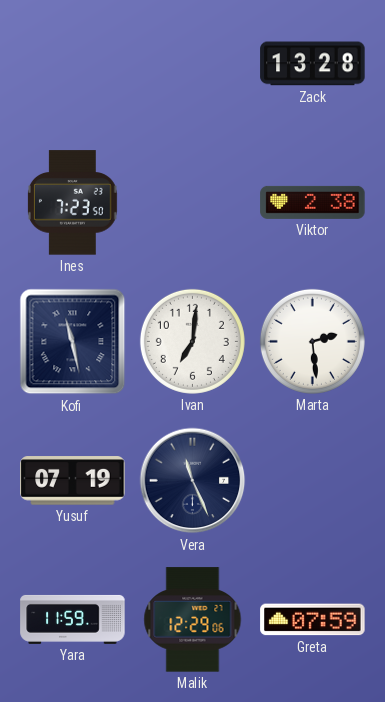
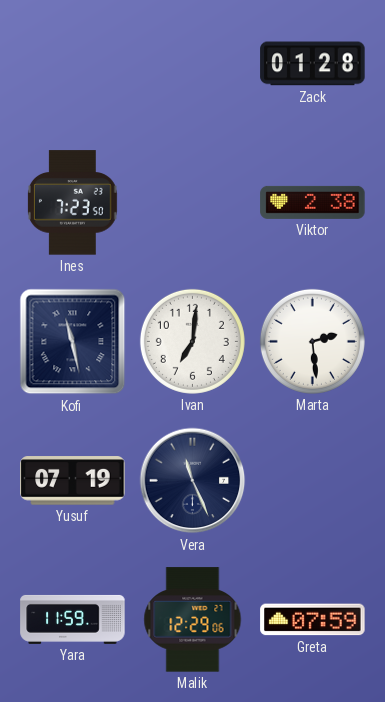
Zack: 13:28 -> 01:28
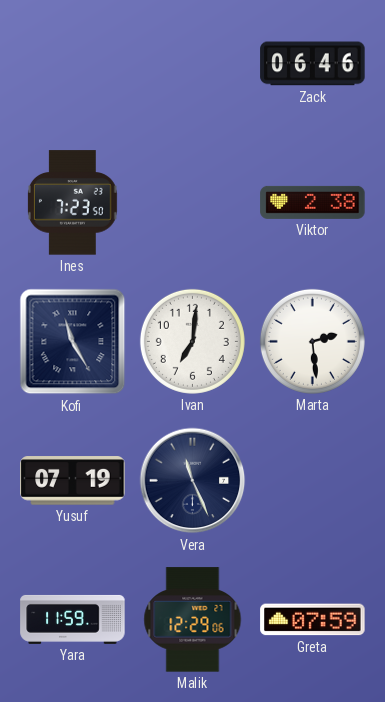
Zack: 01:28 -> 06:46
Kofi: 11:28 -> 11:25
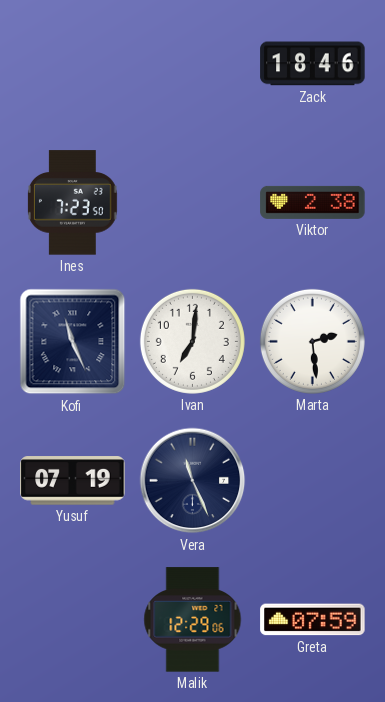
Zack: 06:46 -> 18:46
Kofi: 11:25 -> 11:26
Yara: 11:59 -> none
